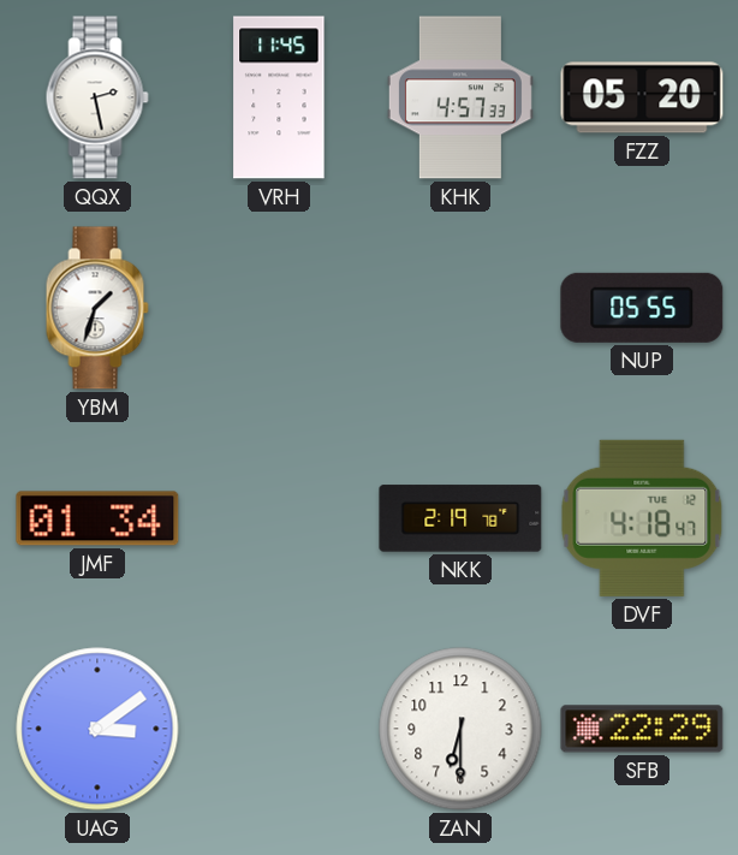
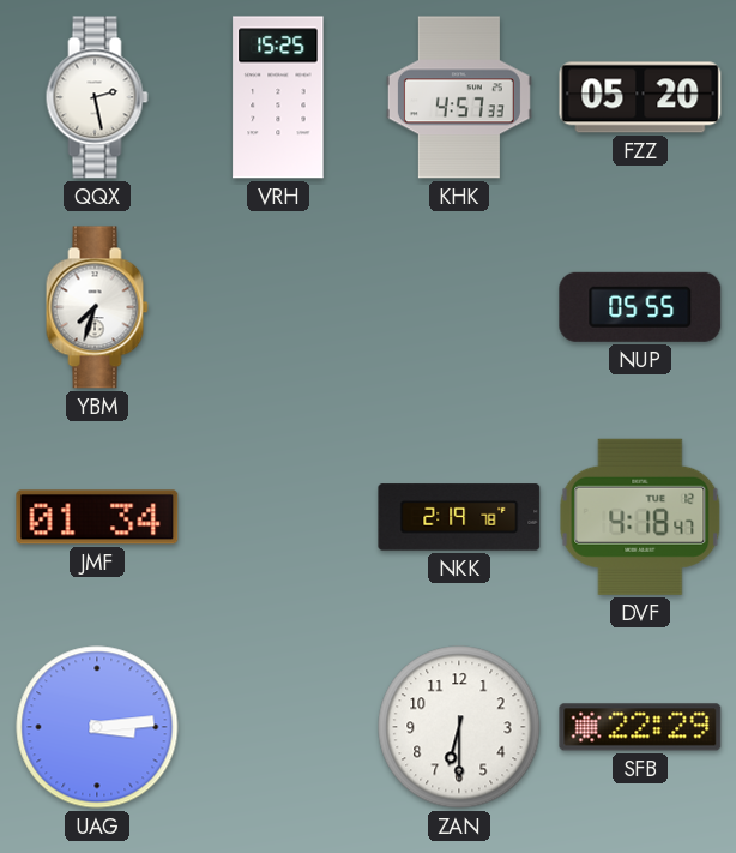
VRH: 11:45 -> 15:25
YBM: 1:33 -> 7:33
UAG: 3:09 -> 3:14
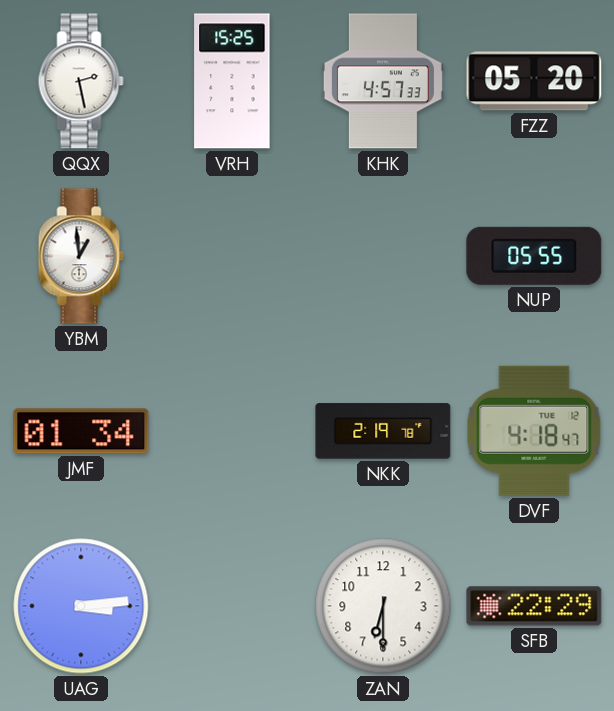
YBM: 7:33 -> 12:59
